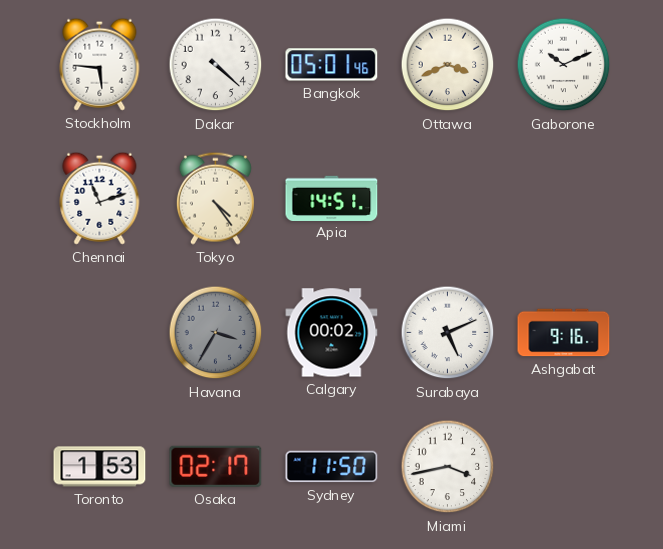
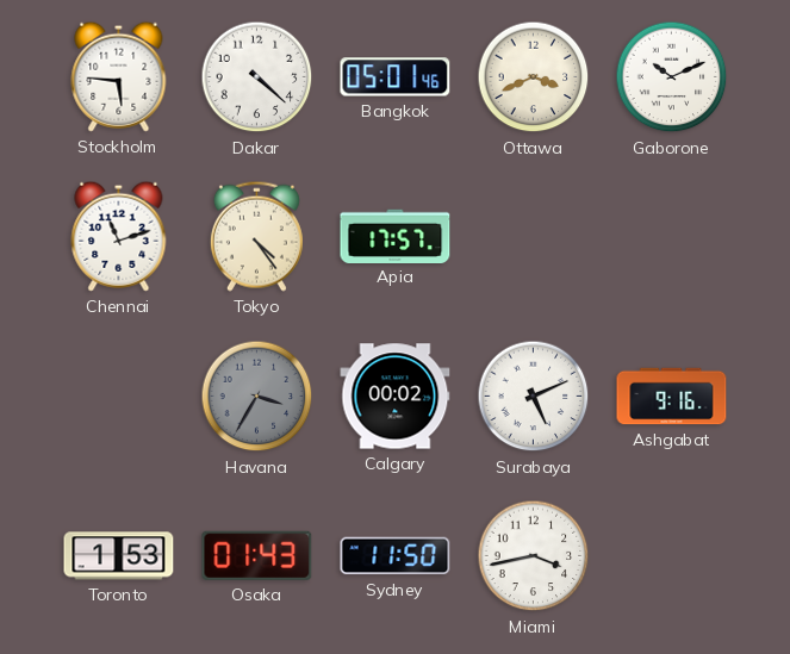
Apia: 14:51 -> 17:57
Osaka: 02:17 -> 01:43
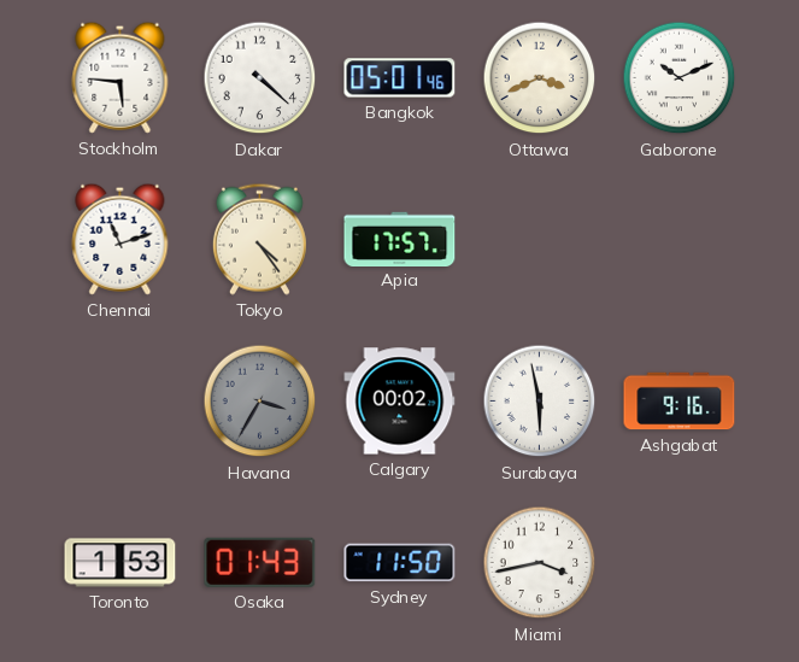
Surabaya: 5:11 -> 5:58
